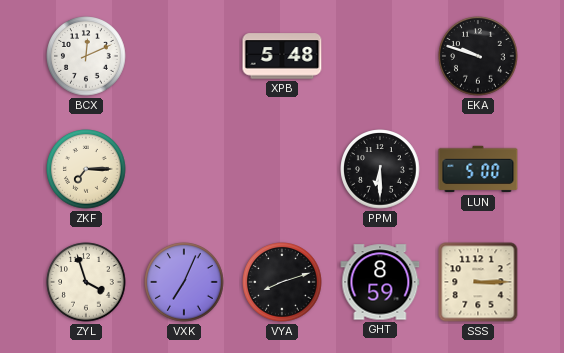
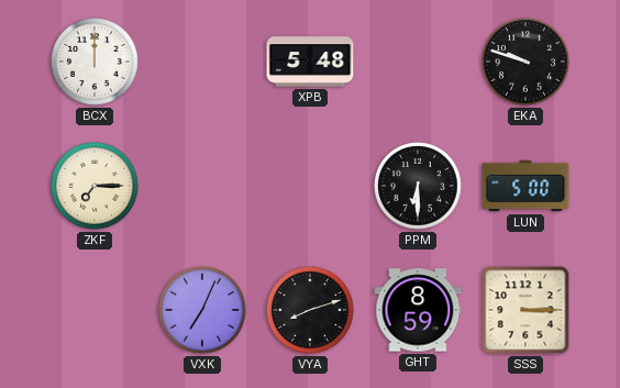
BCX: 12:11 -> 12:00
ZYL: 3:57 -> none
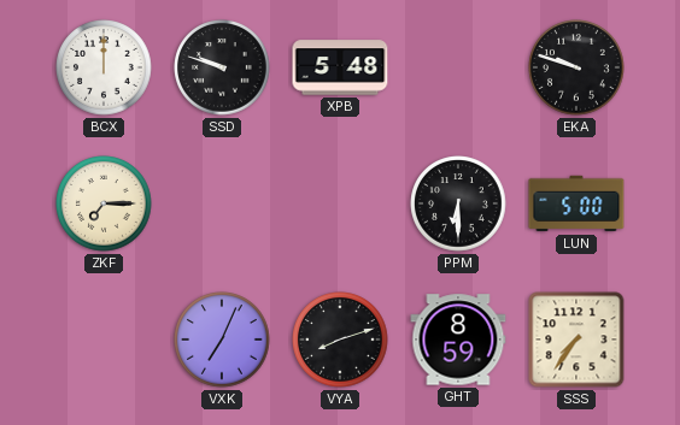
SSD: none -> 9:48
SSS: 3:15 -> 7:36
